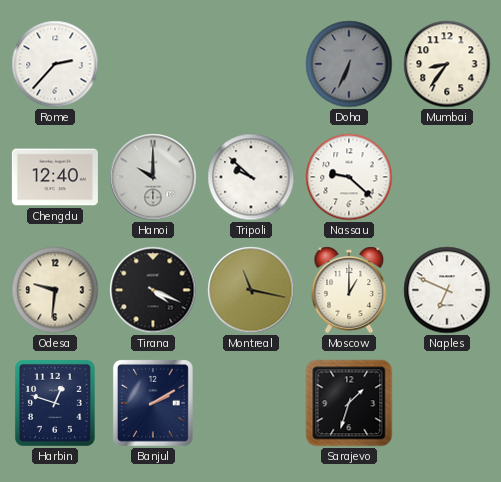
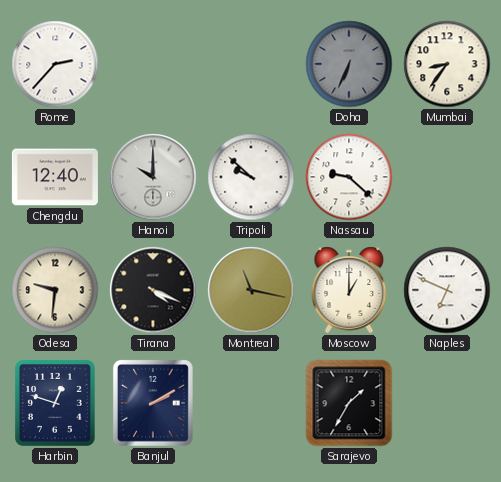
Sarajevo: 1:33 -> 1:35
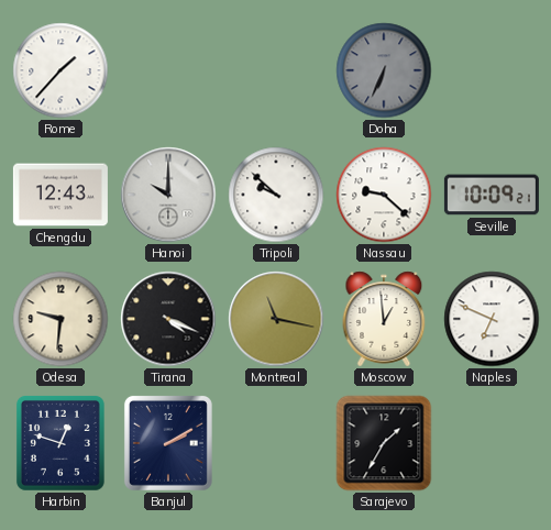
Rome: 2:37 -> 1:37
Mumbai: 8:36 -> none
Chengdu: 12:40 -> 12:43
Seville: none -> 10:09
Moscow: 1:00 -> 12:59
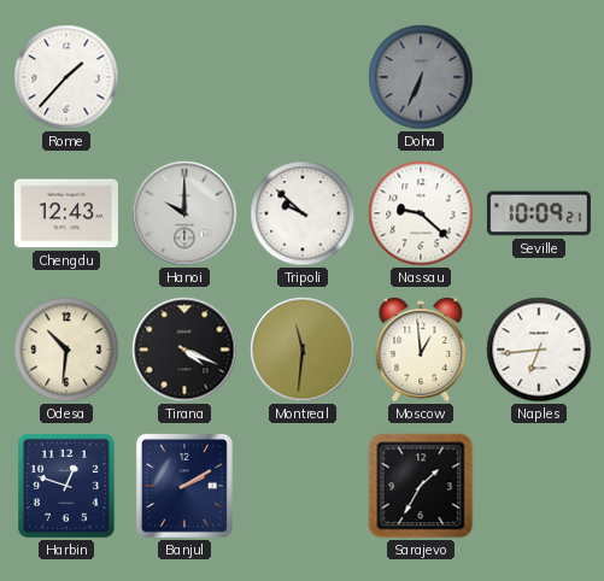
Odesa: 9:31 -> 10:31
Montreal: 11:17 -> 11:31
Naples: 6:49 -> 6:44
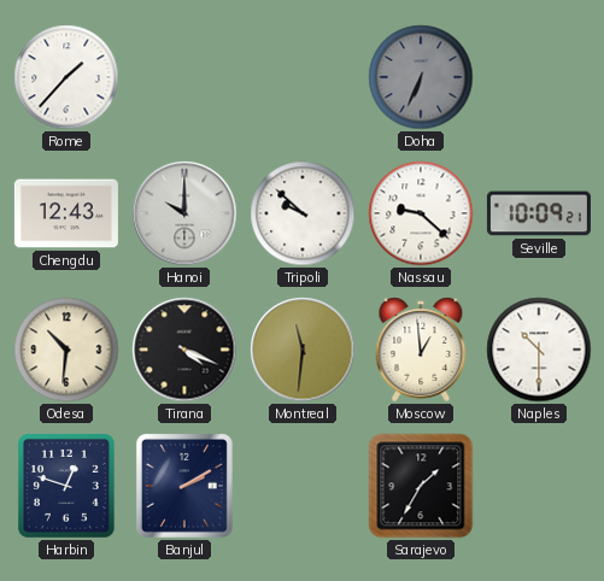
Naples: 6:44 -> 10:30
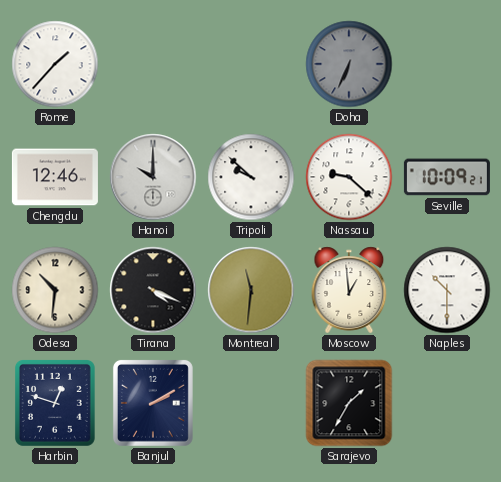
Chengdu: 12:43 -> 12:46
